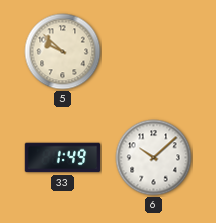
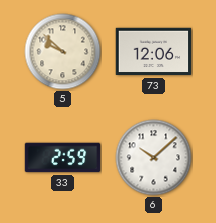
73: none -> 12:06
33: 1:49 -> 2:59
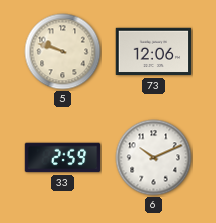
5: 9:52 -> 9:48
6: 10:08 -> 10:11
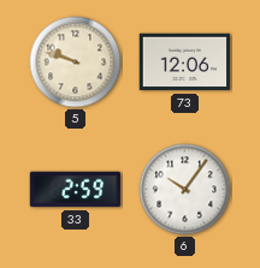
6: 10:11 -> 10:06
